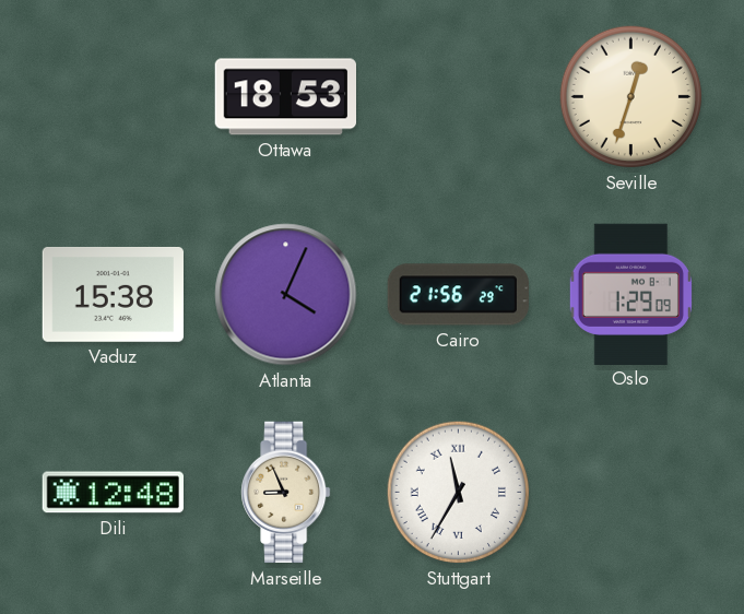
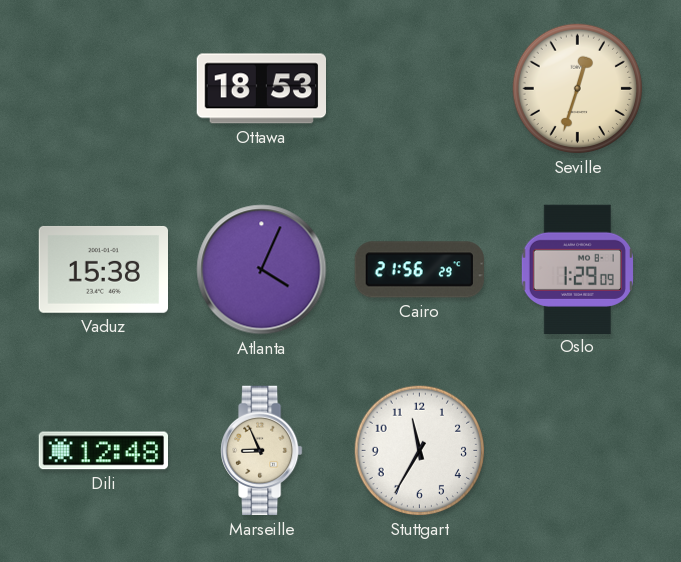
Stuttgart numerals: Roman -> Arabic
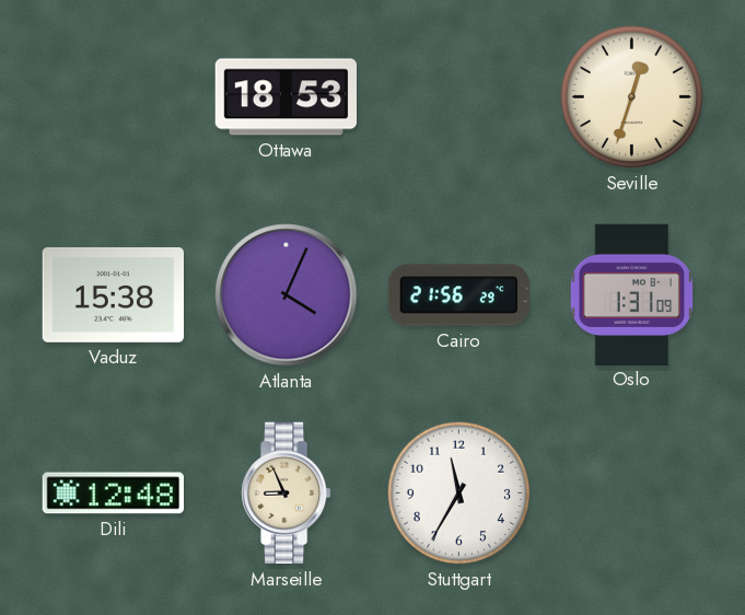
Oslo: 1:29 -> 1:31
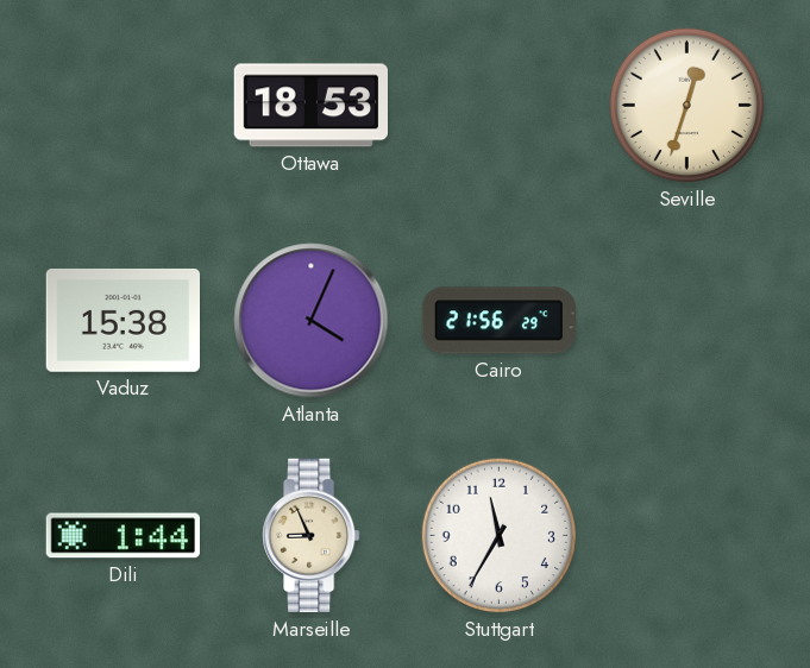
Oslo: 1:31 -> none
Dili: 12:48 -> 1:44
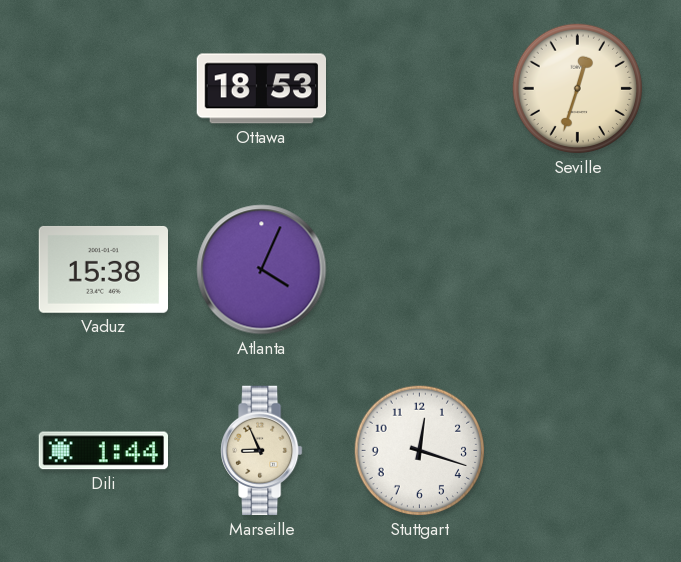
Cairo: 21:56 -> none
Stuttgart: 11:35 -> 12:18
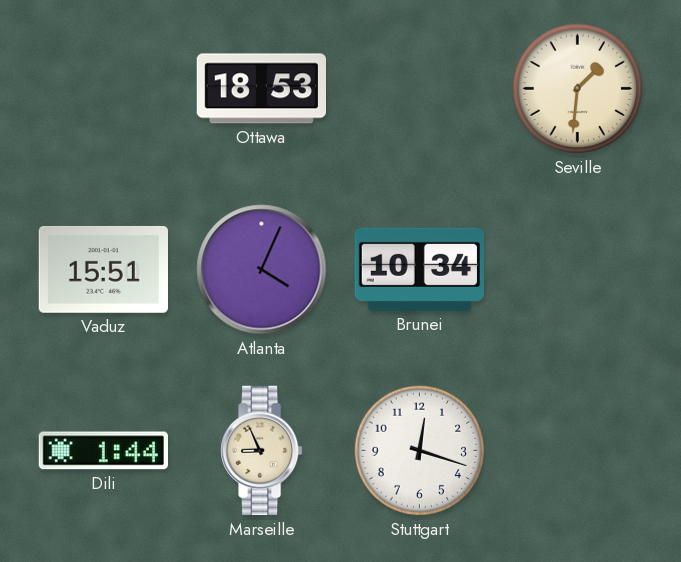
Seville: 12:33 -> 1:31
Vaduz: 15:38 -> 15:51
Brunei: none -> 10:34
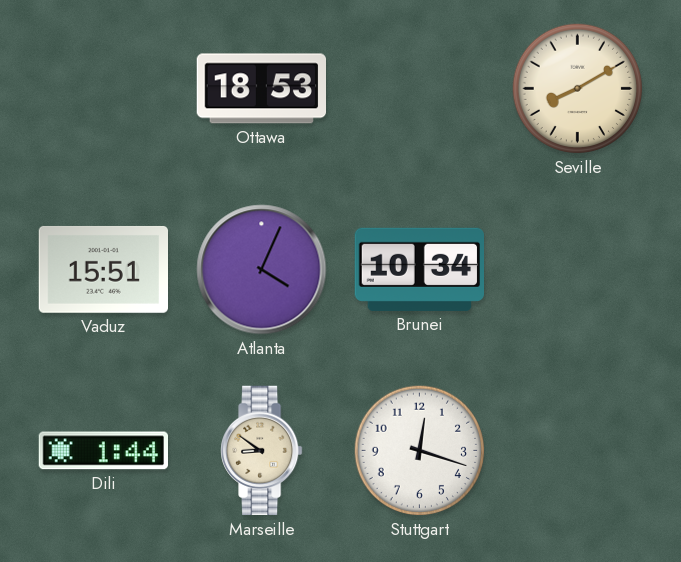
Seville: 1:31 -> 8:10
Marseille: 8:56 -> 8:51
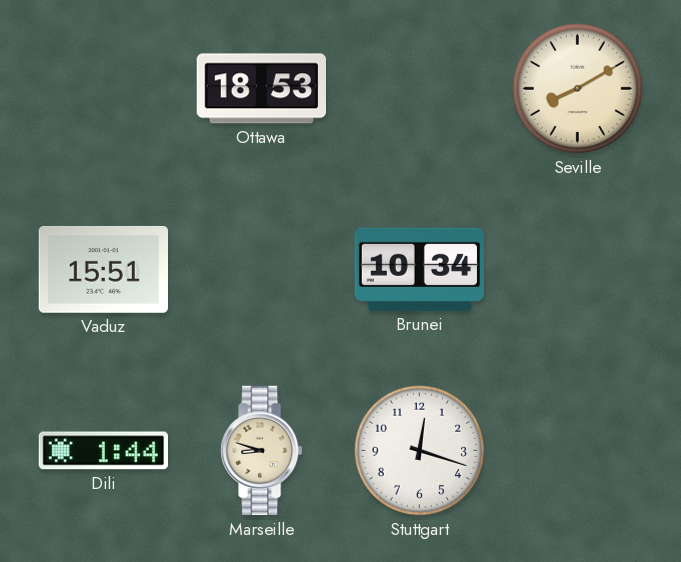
Atlanta: 4:04 -> none
Marseille: 8:51 -> 8:48
